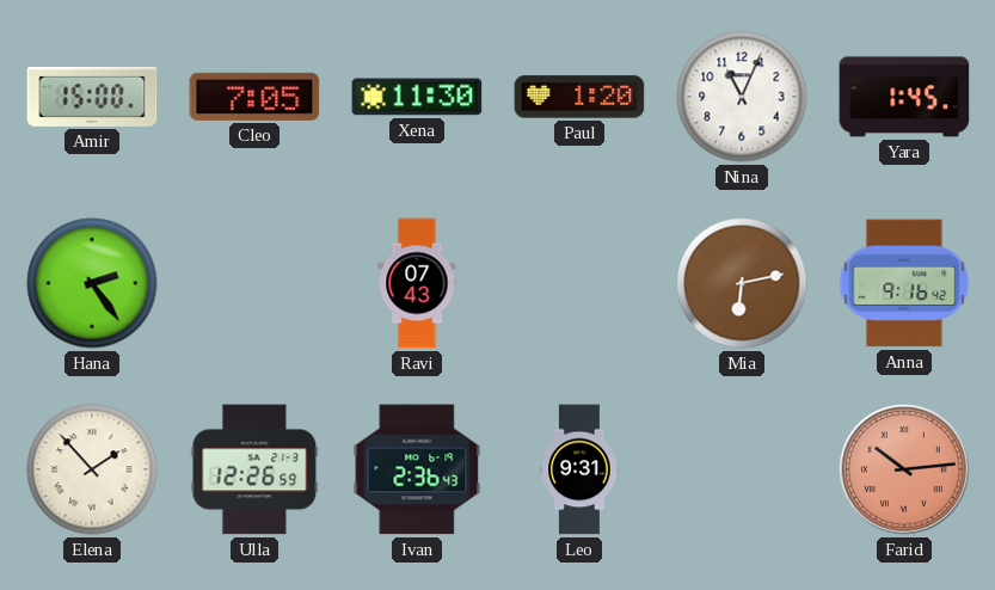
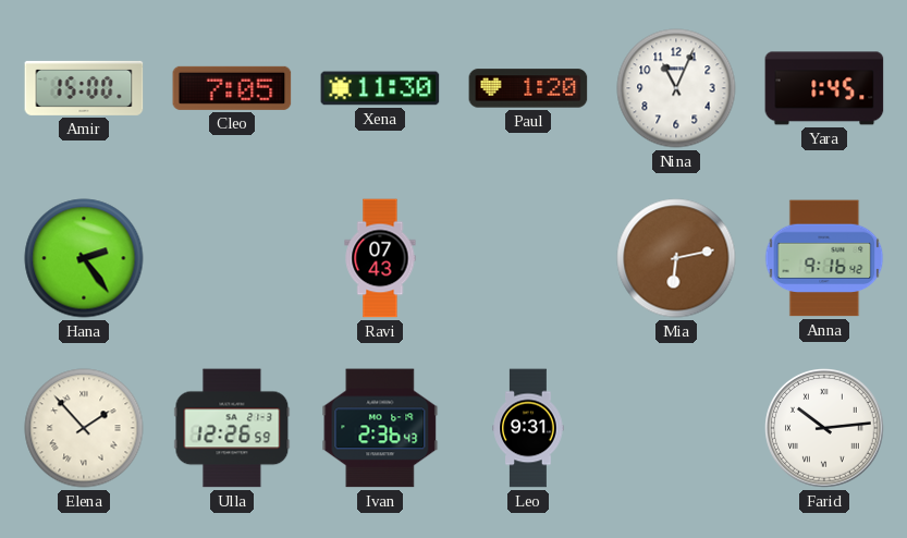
Farid dial: salmon -> white
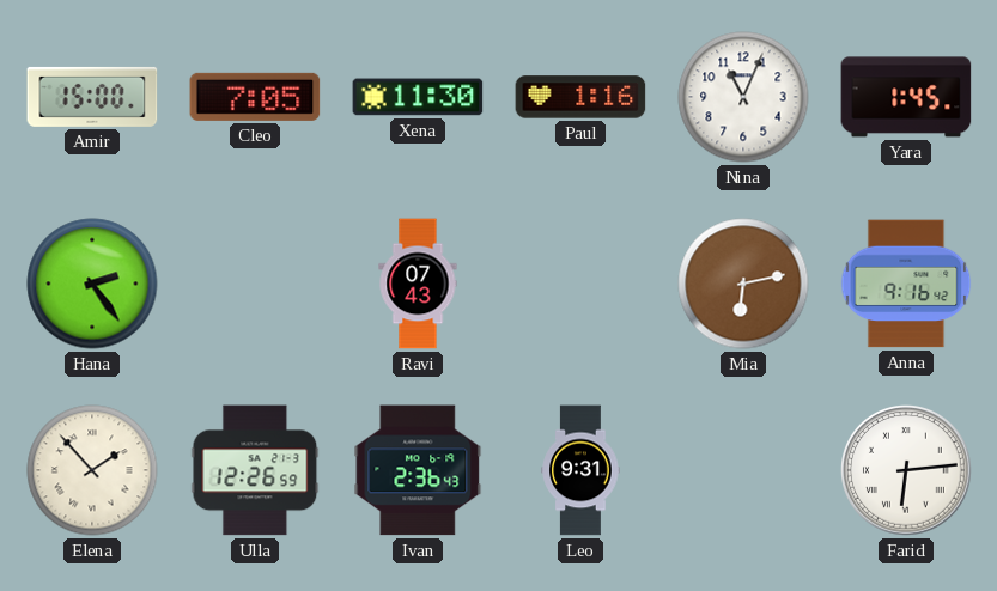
Paul: 1:20 -> 1:16
Farid: 10:14 -> 6:14
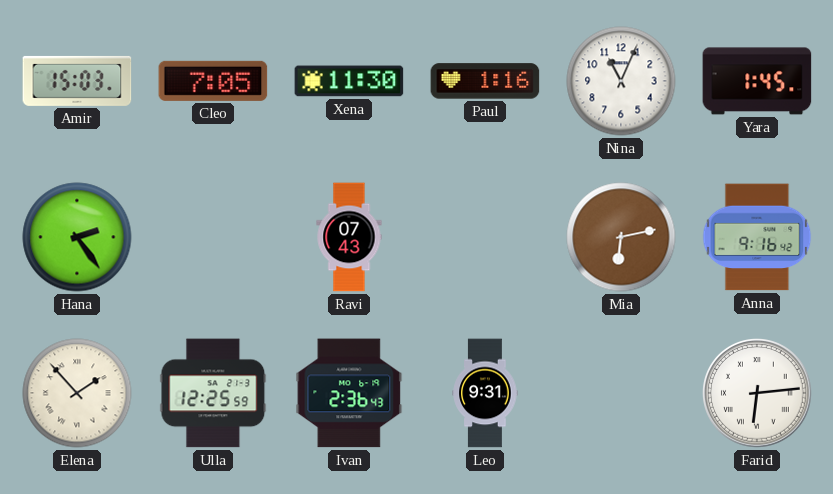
Amir: 15:00 -> 15:03
Ulla: 12:26 -> 12:25
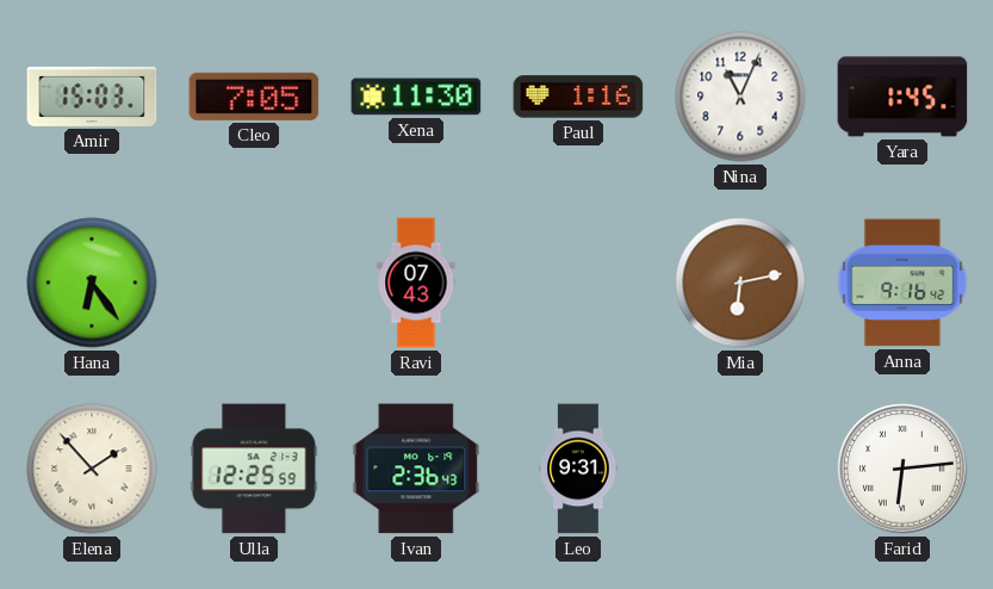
Hana: 2:24 -> 6:24
